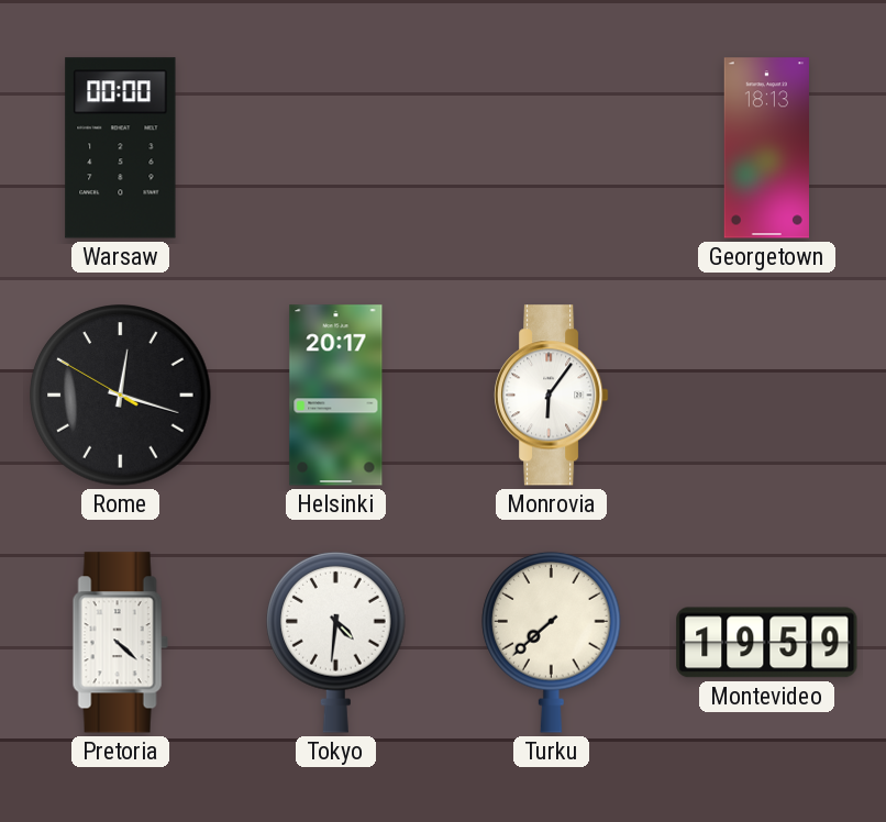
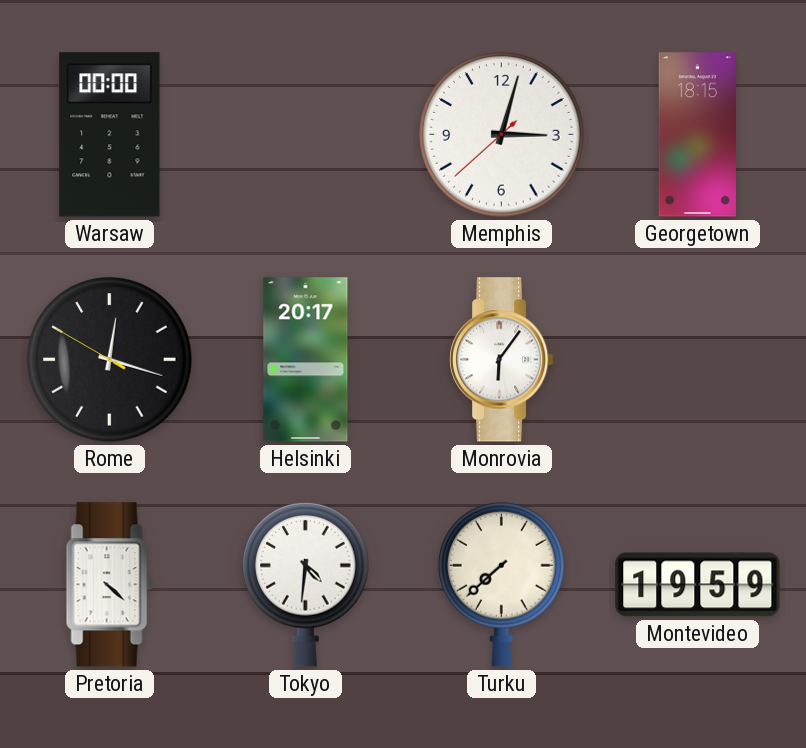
Memphis: none -> 3:02
Georgetown: 18:13 -> 18:15
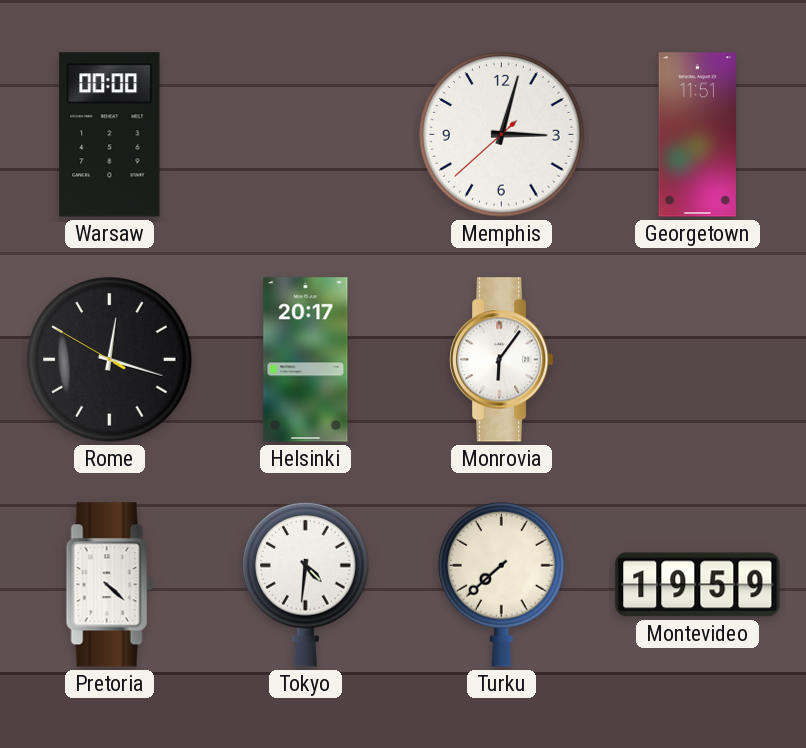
Georgetown: 18:15 -> 11:51
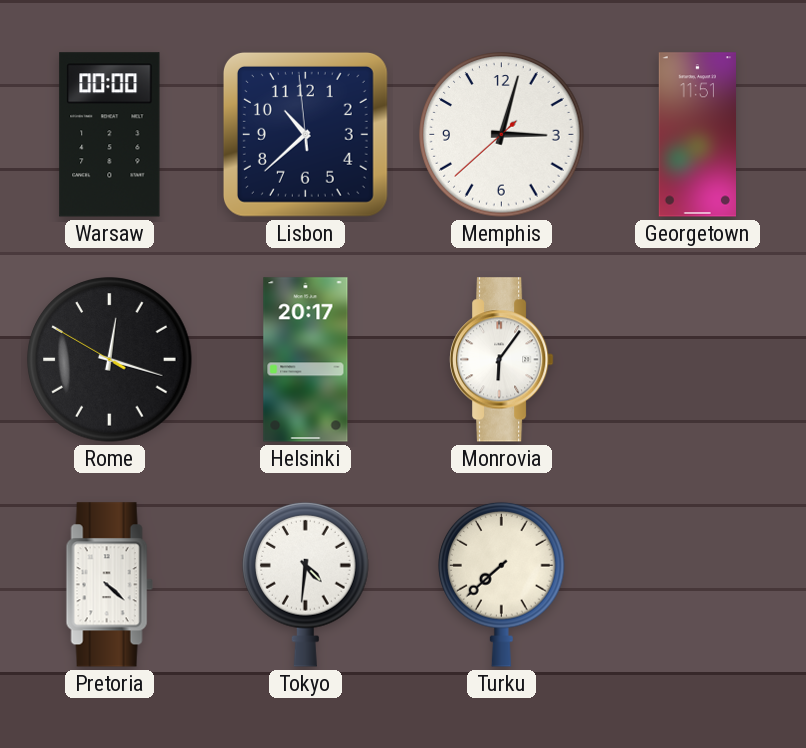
Lisbon: none -> 10:37
Montevideo: 19:59 -> none
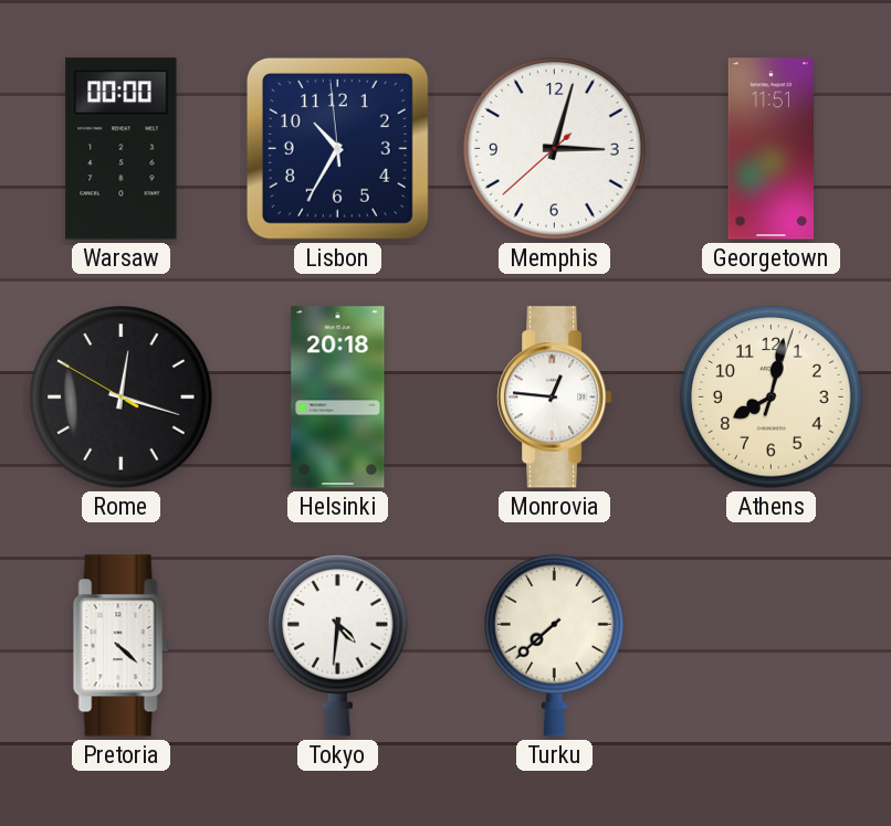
Lisbon: 10:37 -> 10:34
Helsinki: 20:17 -> 20:18
Monrovia: 6:06 -> 12:46
Athens: none -> 8:02
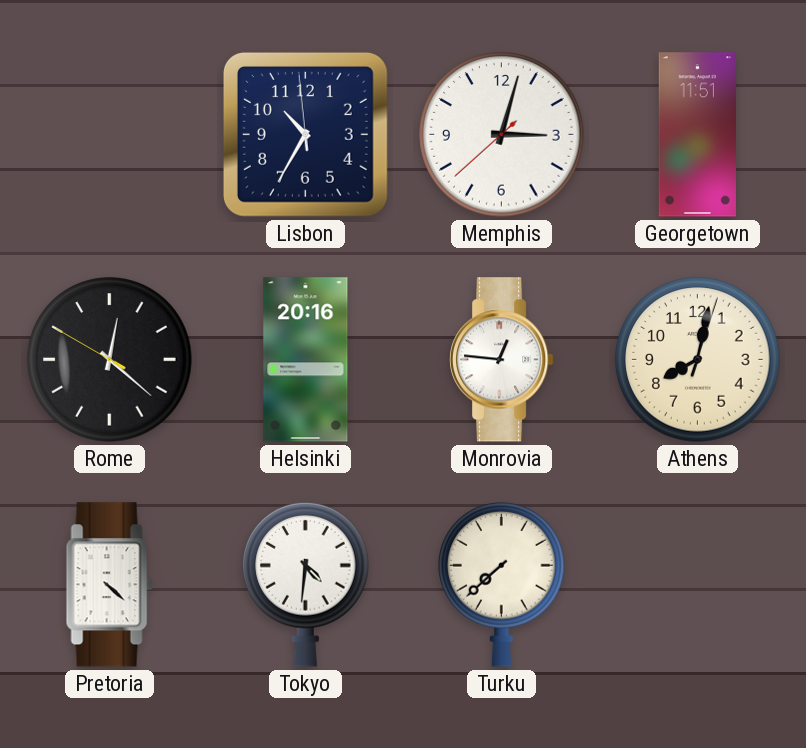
Warsaw: 00:00 -> none
Rome: 12:17 -> 12:21
Helsinki: 20:18 -> 20:16
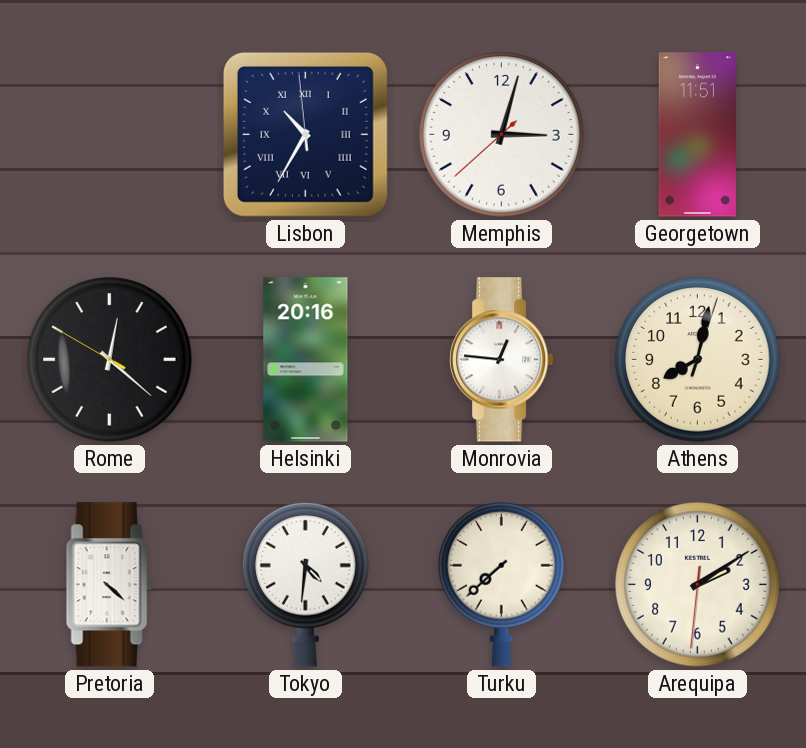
Lisbon numerals: Arabic -> Roman
Arequipa: none -> 2:09
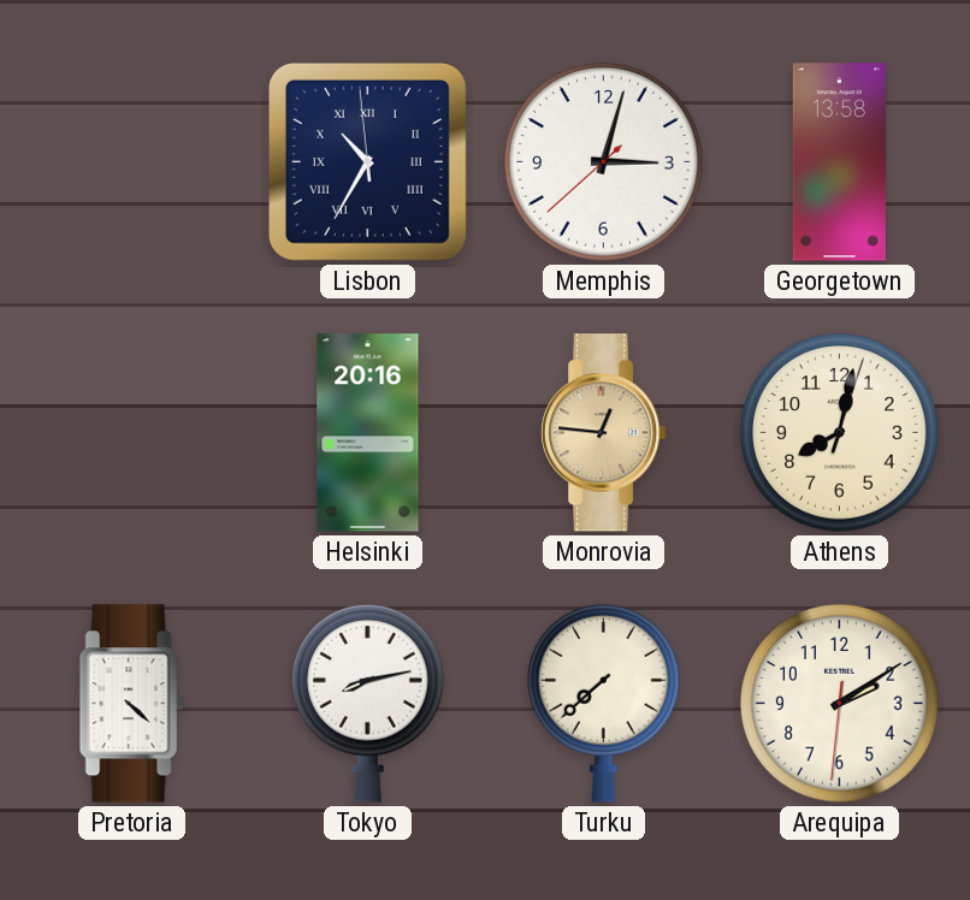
Georgetown: 11:51 -> 13:58
Rome: 12:21 -> none
Monrovia dial: white -> champagne
Tokyo: 4:31 -> 8:13
